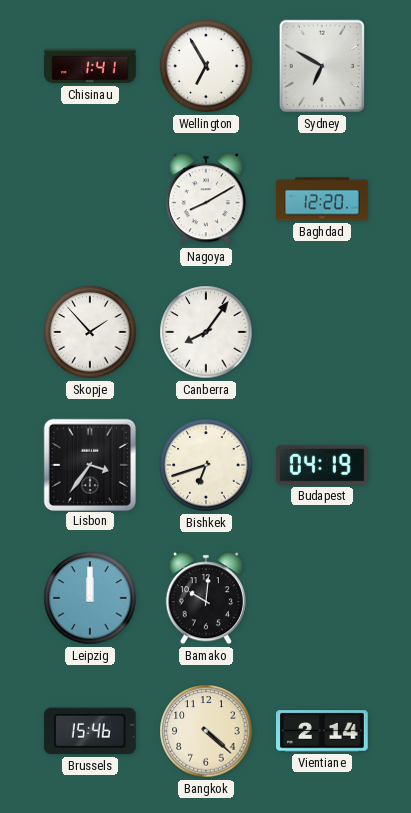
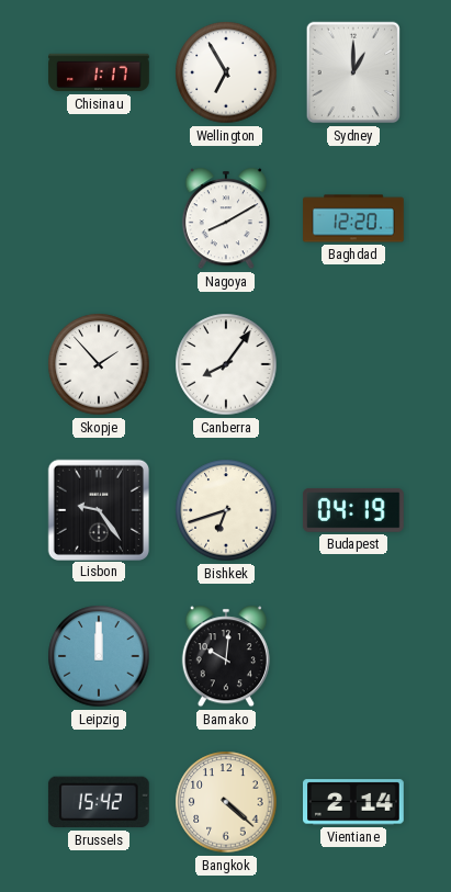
Chisinau: 1:41 -> 1:17
Sydney: 6:50 -> 1:00
Lisbon: 3:36 -> 9:24
Brussels: 15:46 -> 15:42
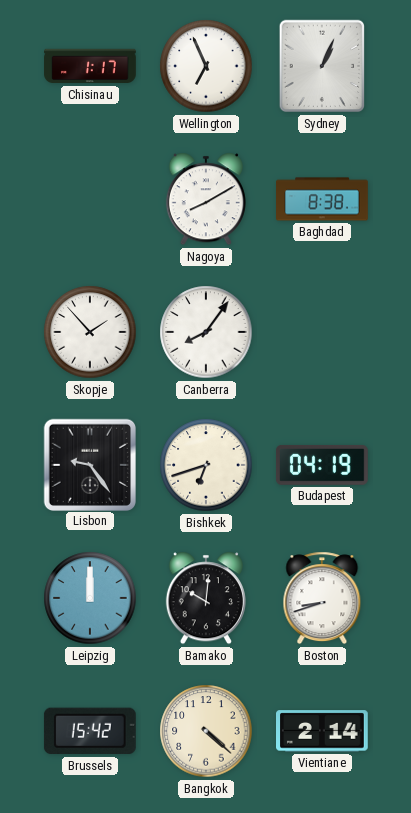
Wellington: 6:55 -> 6:56
Sydney: 1:00 -> 1:04
Baghdad: 12:20 -> 8:38
Boston: none -> 8:42
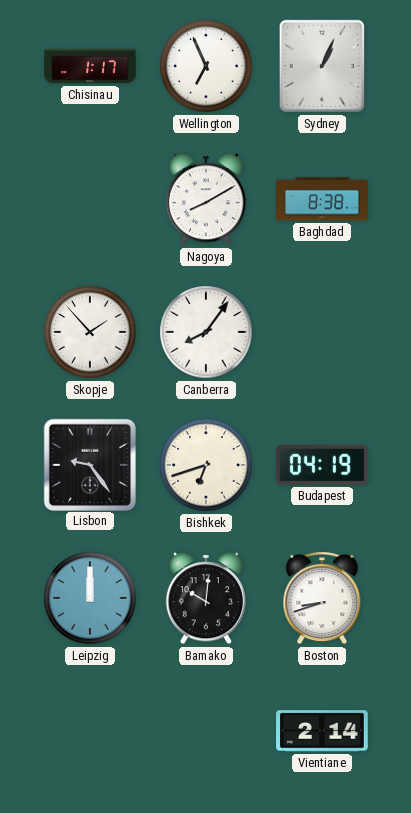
Brussels: 15:42 -> none
Bangkok: 4:22 -> none
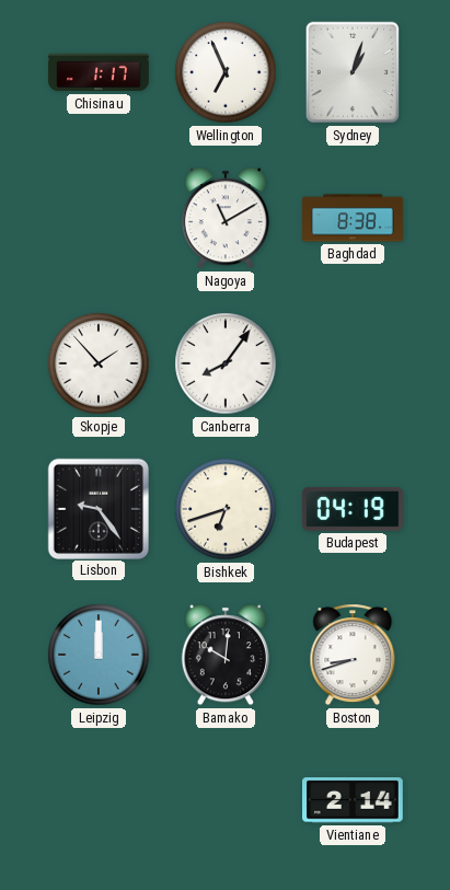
Sydney: 1:04 -> 1:03
Nagoya: 8:10 -> 11:10
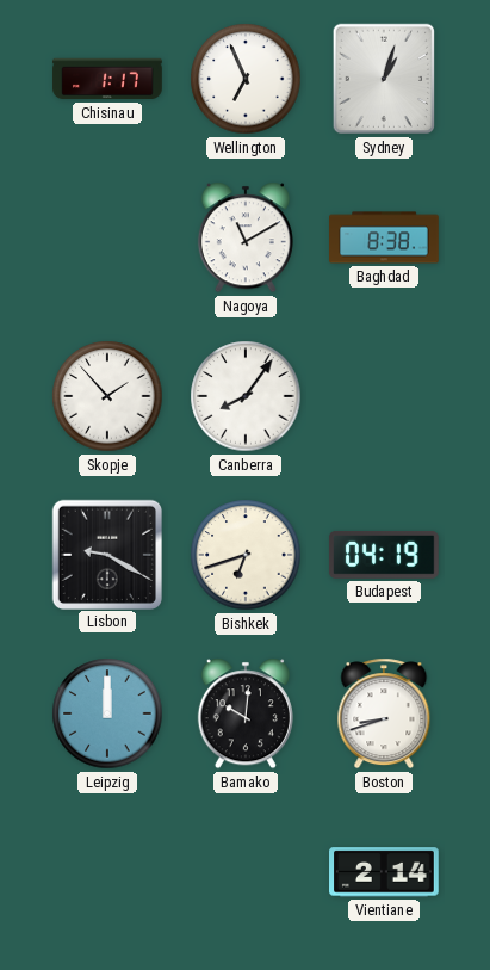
Lisbon: 9:24 -> 9:20
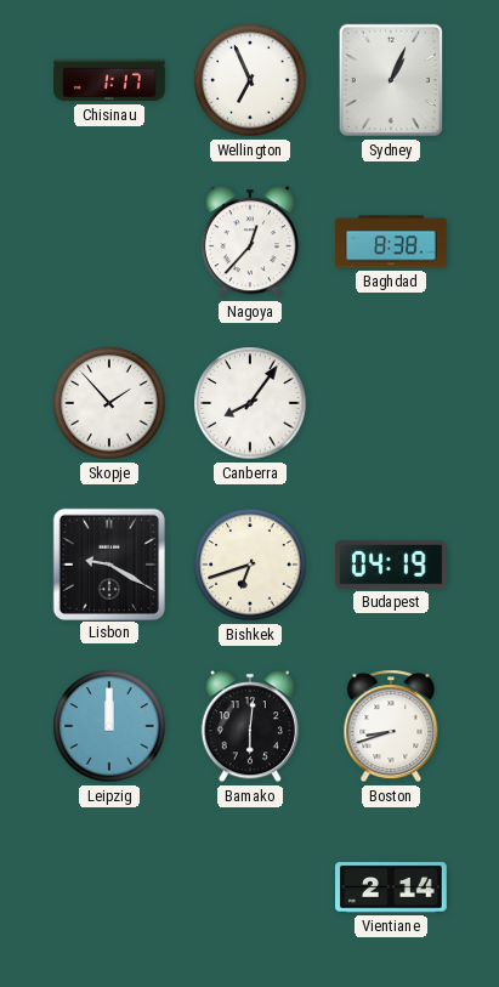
Sydney: 1:03 -> 1:04
Nagoya: 11:10 -> 12:37
Bamako: 10:01 -> 6:01
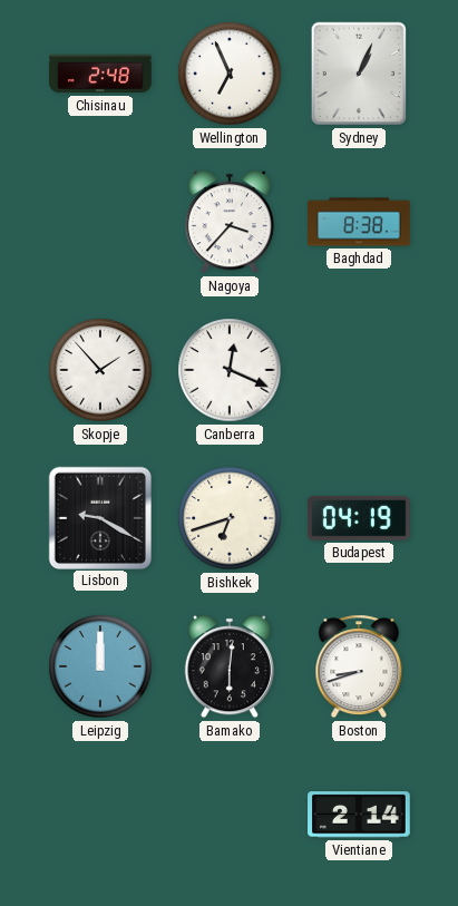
Chisinau: 1:17 -> 2:48
Nagoya: 12:37 -> 3:37
Canberra: 8:06 -> 12:19
